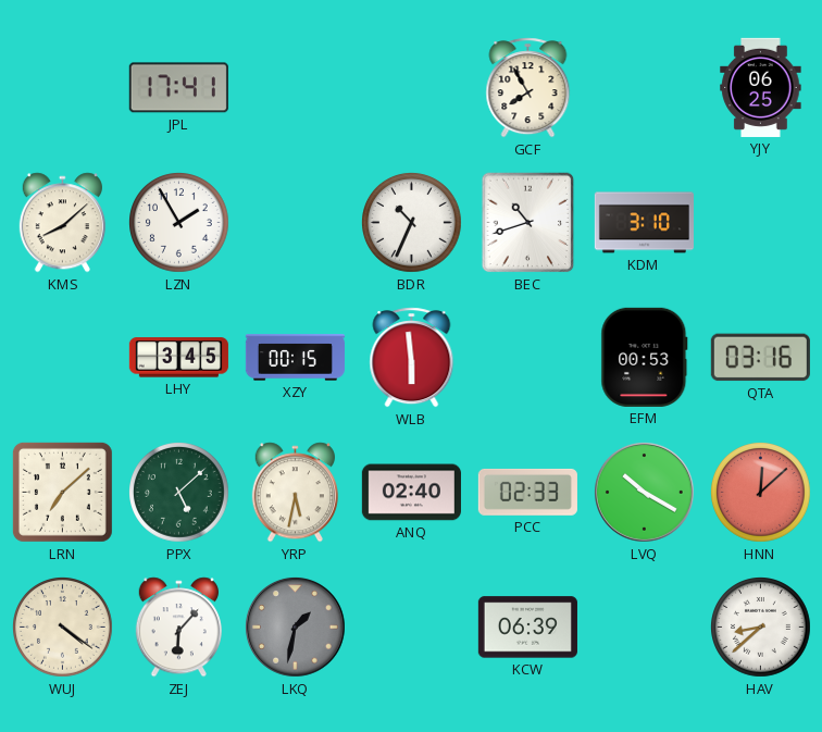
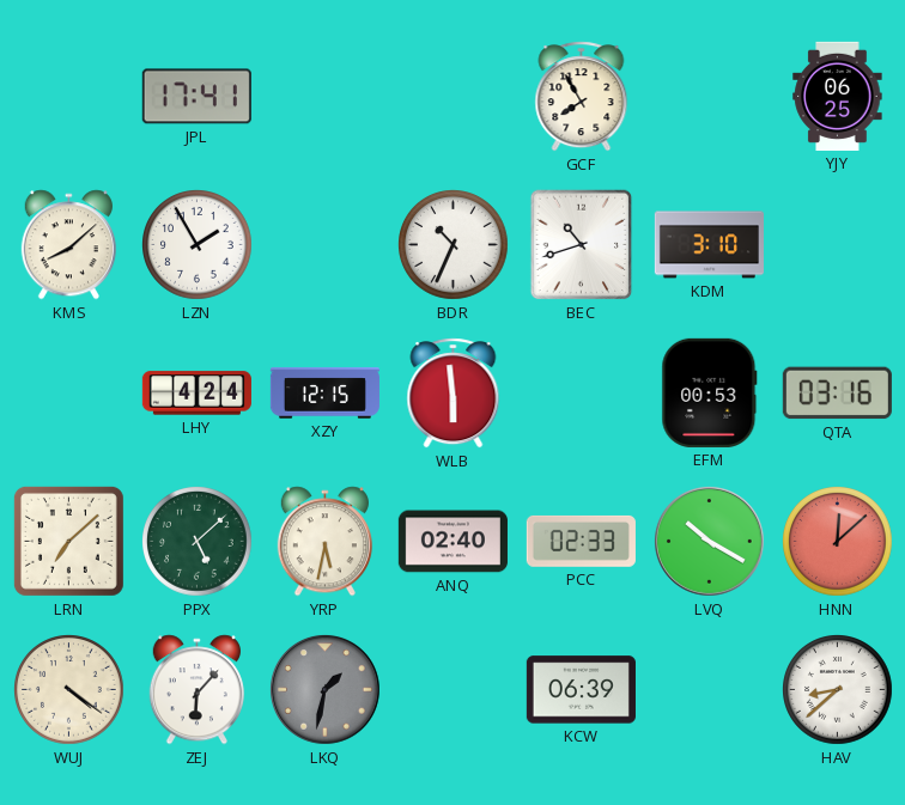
LHY: 3:45 -> 4:24
XZY: 00:15 -> 12:15
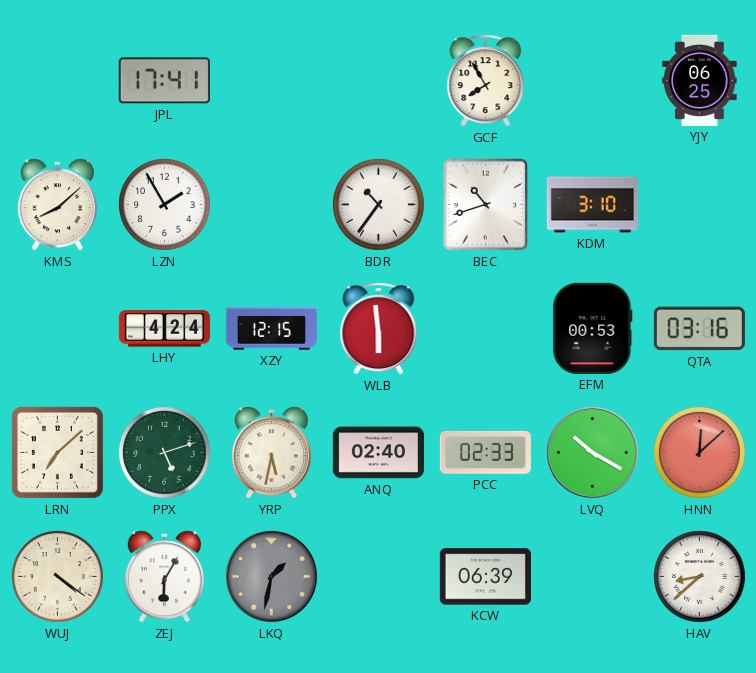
BDR: 10:34 -> 10:36
PPX: 5:08 -> 5:12
ZEJ: 6:07 -> 6:05
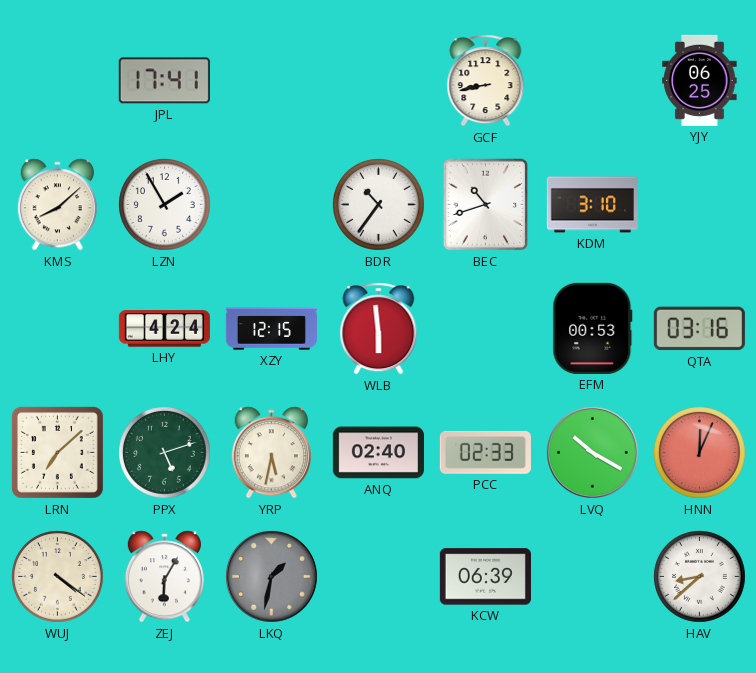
GCF: 7:55 -> 8:43
HNN: 12:08 -> 12:04
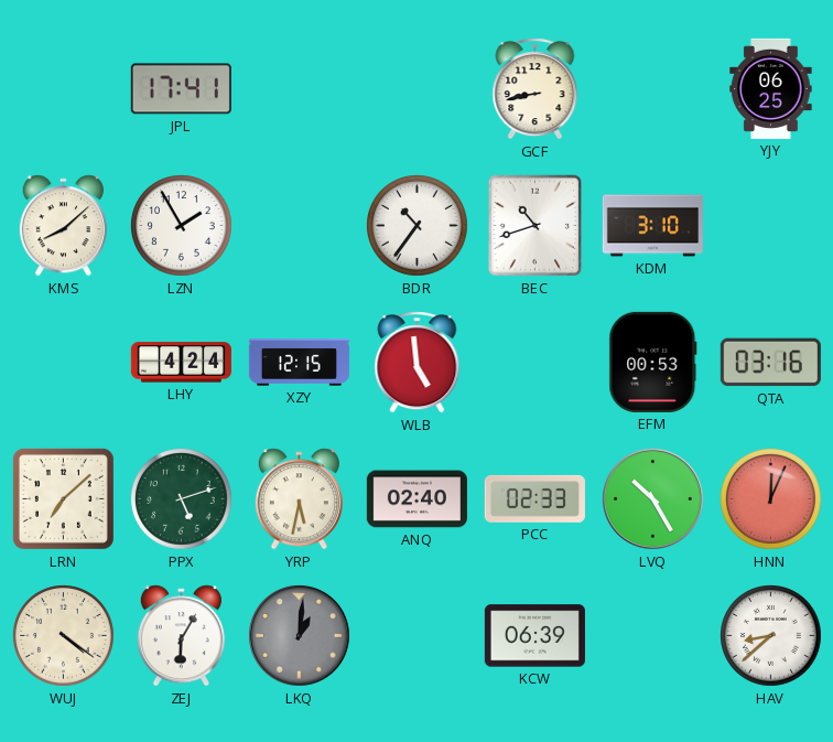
WLB: 5:59 -> 4:59
LVQ: 10:20 -> 10:25
LKQ: 1:32 -> 1:01
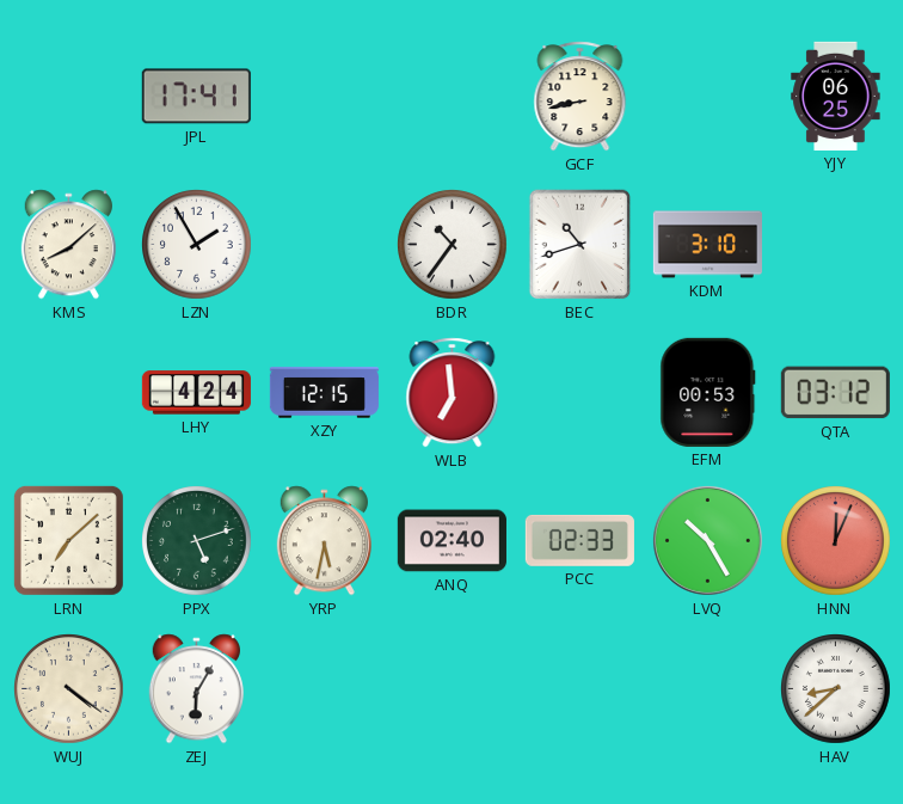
WLB: 4:59 -> 6:59
QTA: 03:16 -> 03:12
LKQ: 1:01 -> none
KCW: 06:39 -> none
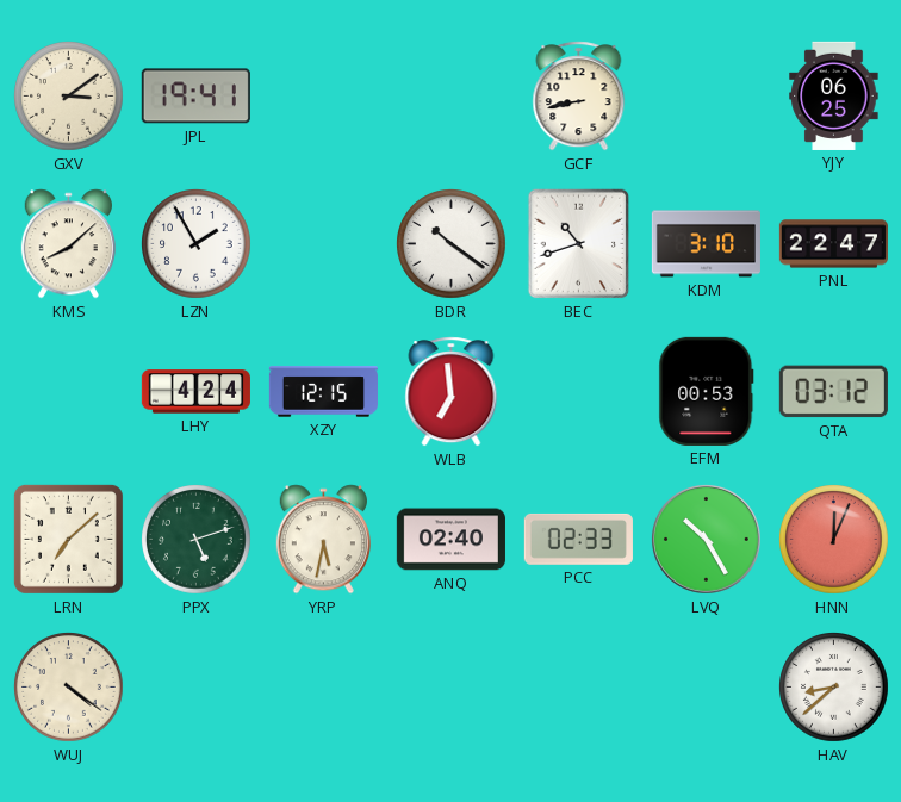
GXV: none -> 3:09
JPL: 17:41 -> 19:41
BDR: 10:36 -> 10:21
PNL: none -> 22:47
ZEJ: 6:05 -> none
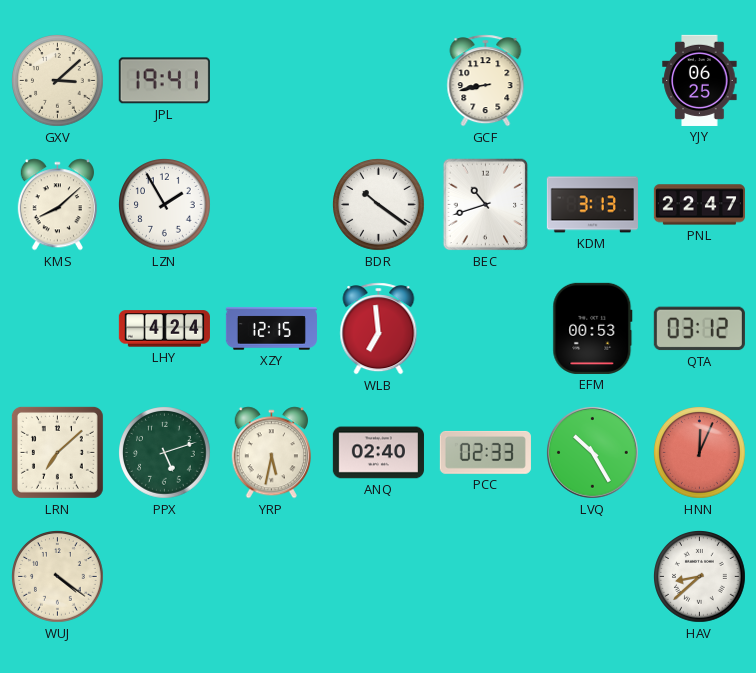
GXV: 3:09 -> 3:08
KDM: 3:10 -> 3:13
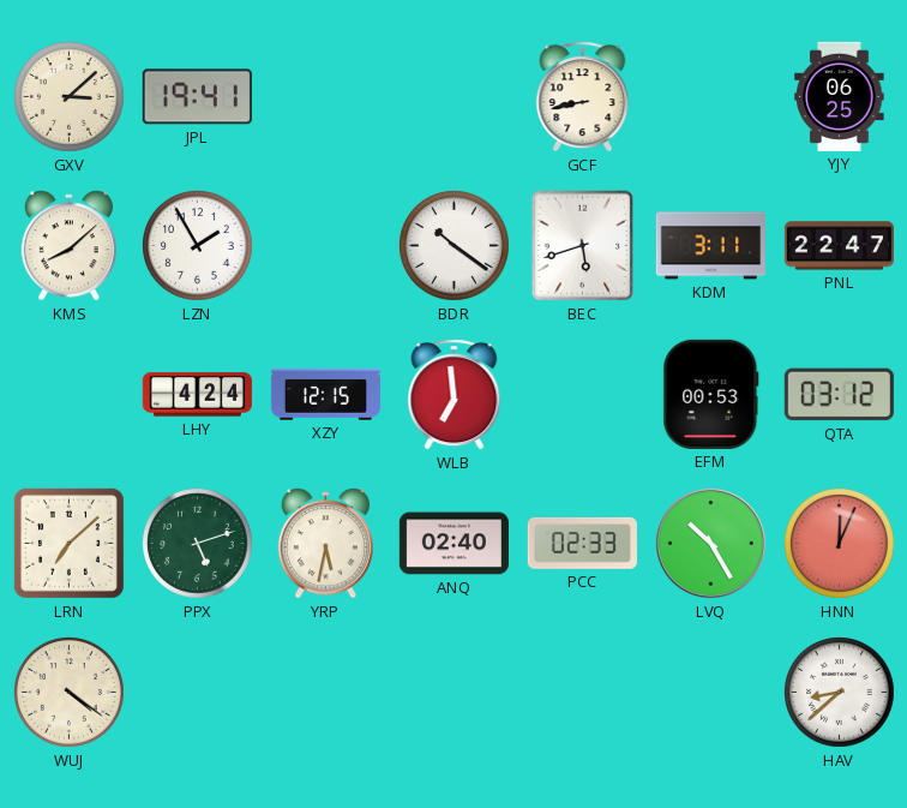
BEC: 10:42 -> 5:42
KDM: 3:13 -> 3:11
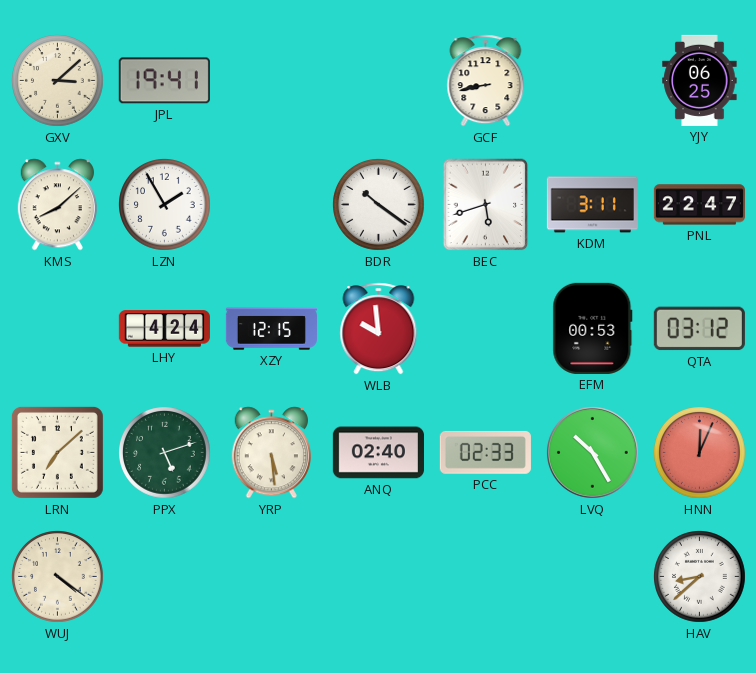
WLB: 6:59 -> 9:59
YRP: 5:32 -> 5:29
